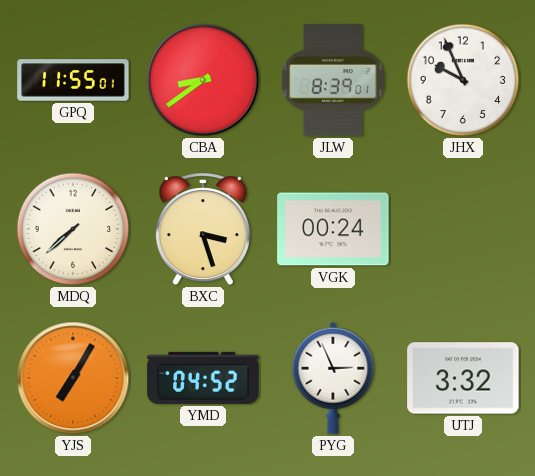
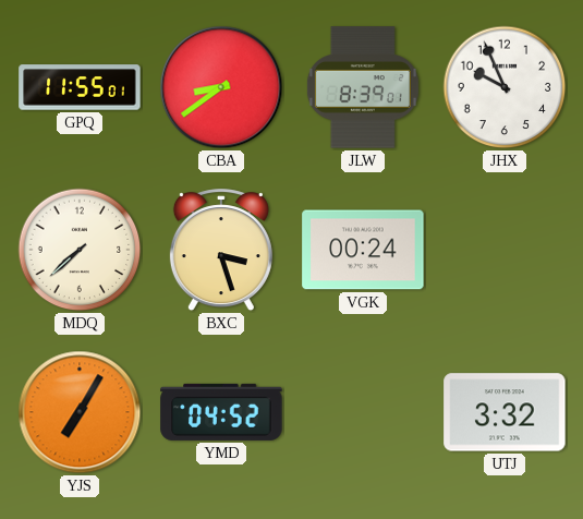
PYG: 2:56 -> none
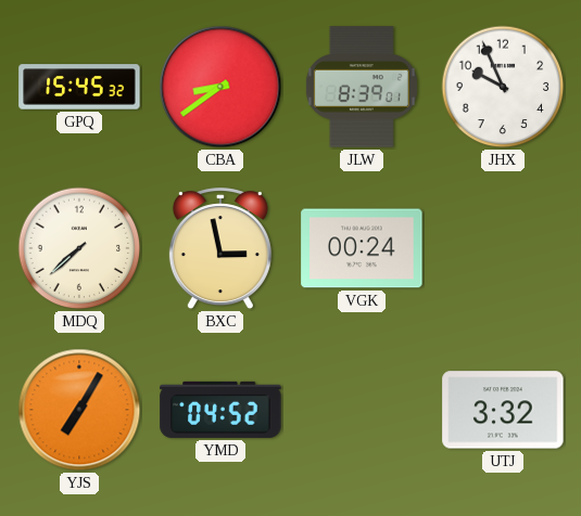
GPQ: 11:55 -> 15:45
BXC: 3:27 -> 2:58
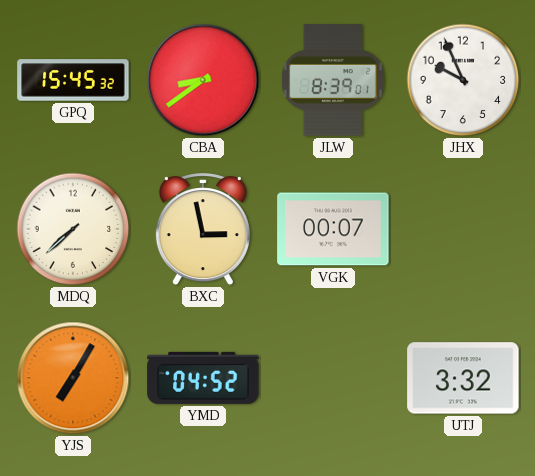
VGK: 00:24 -> 00:07
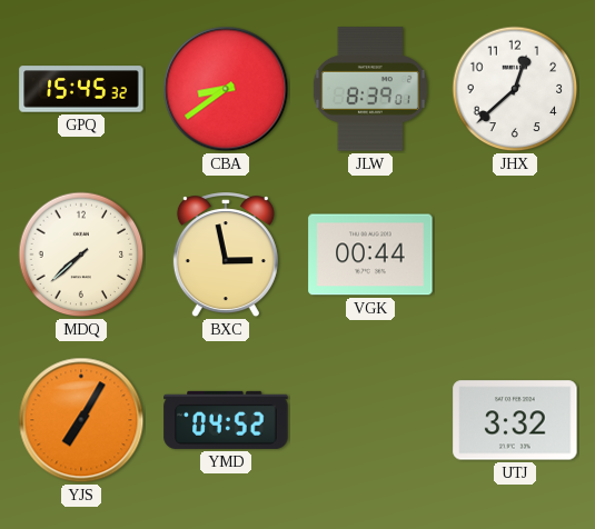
JHX: 9:56 -> 12:38
VGK: 00:07 -> 00:44
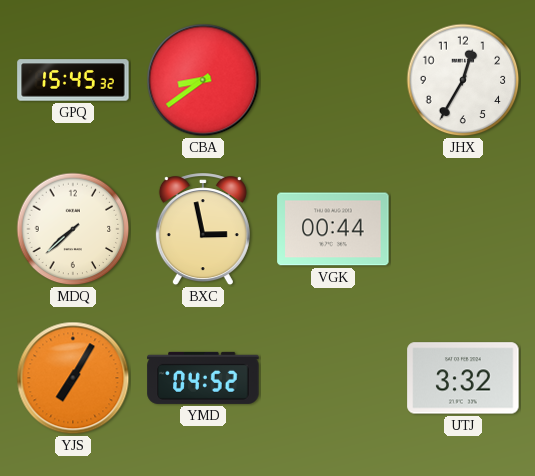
JLW: 8:39 -> none
JHX: 12:38 -> 12:35
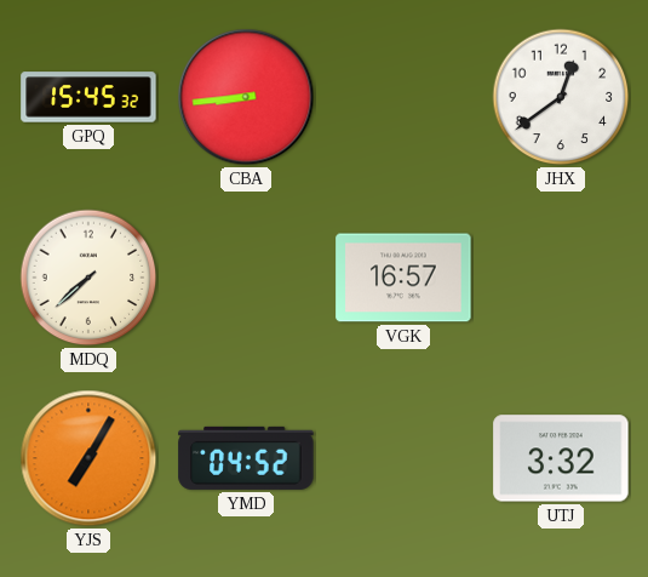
CBA: 8:39 -> 8:44
JHX: 12:35 -> 12:39
BXC: 2:58 -> none
VGK: 00:44 -> 16:57
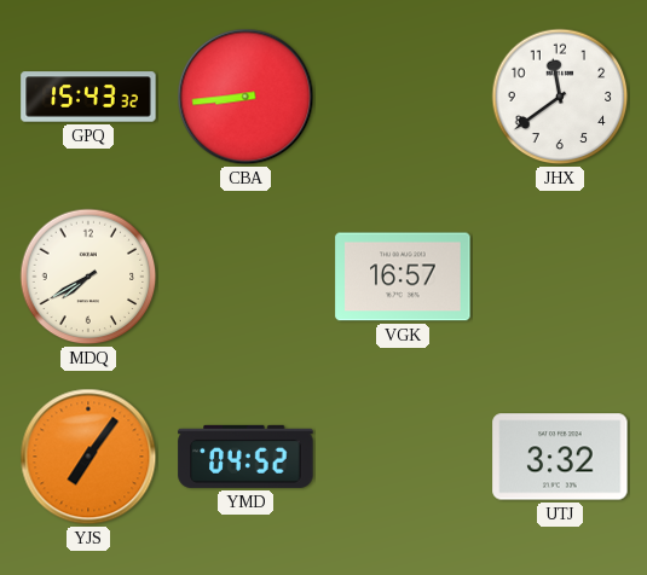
GPQ: 15:45 -> 15:43
JHX: 12:39 -> 11:39
MDQ: 7:38 -> 7:40
YJS: 7:05 -> 7:06
